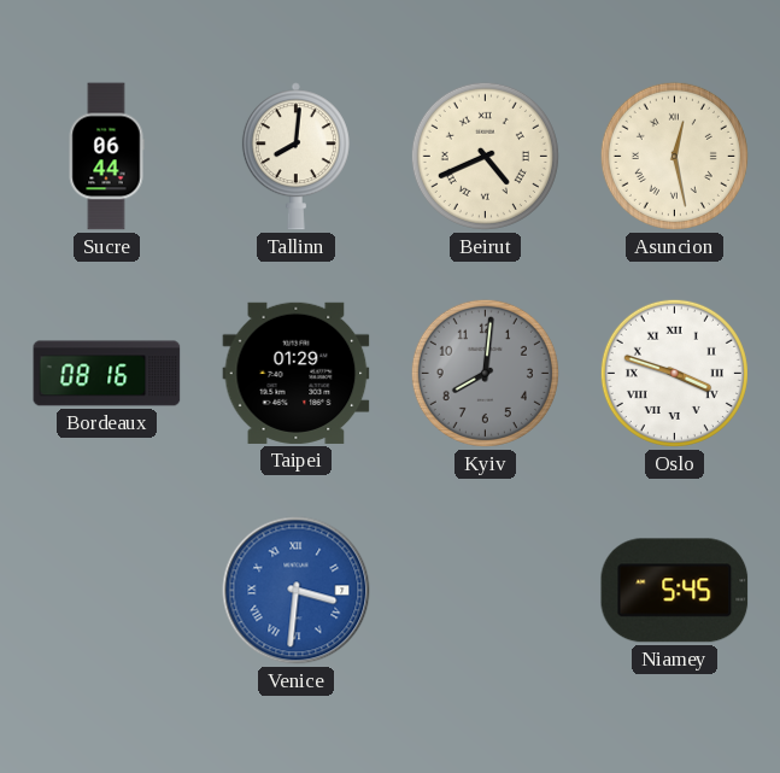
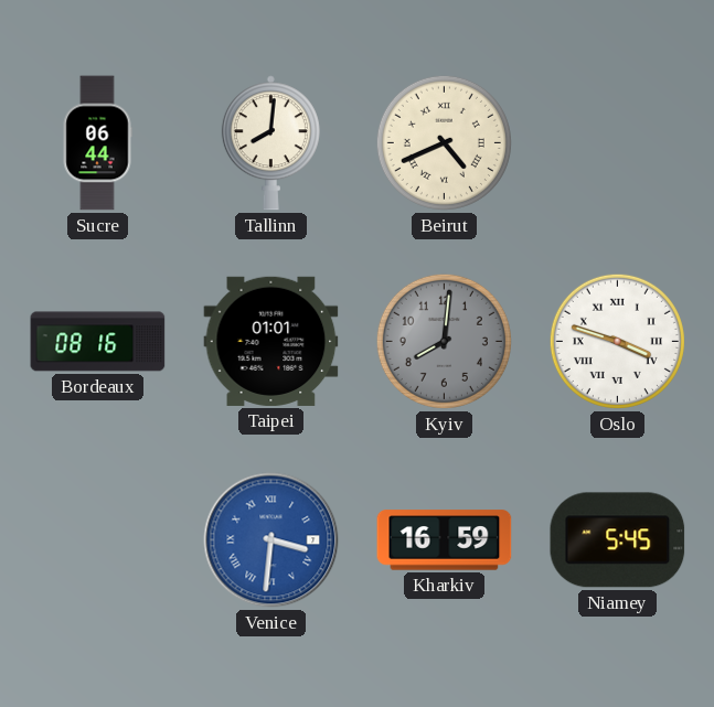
Asuncion: 12:28 -> none
Taipei: 01:29 -> 01:01
Kharkiv: none -> 16:59
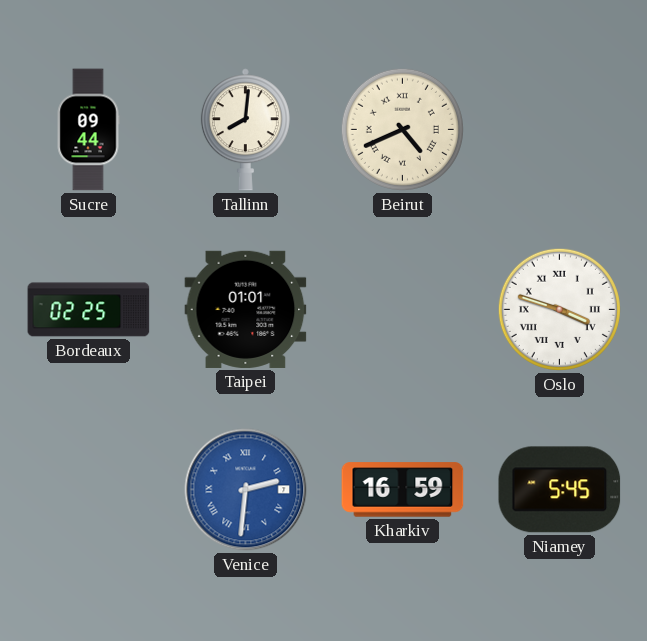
Sucre: 06:44 -> 09:44
Bordeaux: 08:16 -> 02:25
Kyiv: 8:01 -> none
Venice: 3:31 -> 2:31
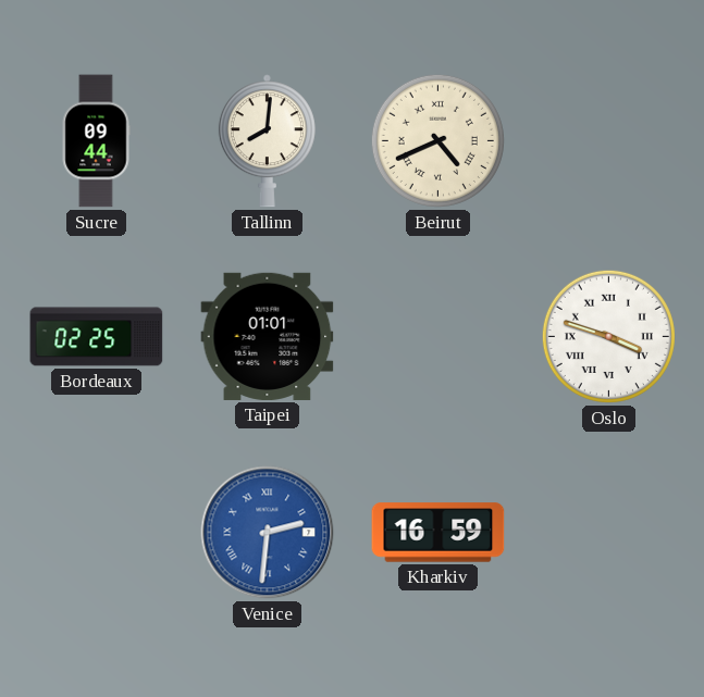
Niamey: 5:45 -> none
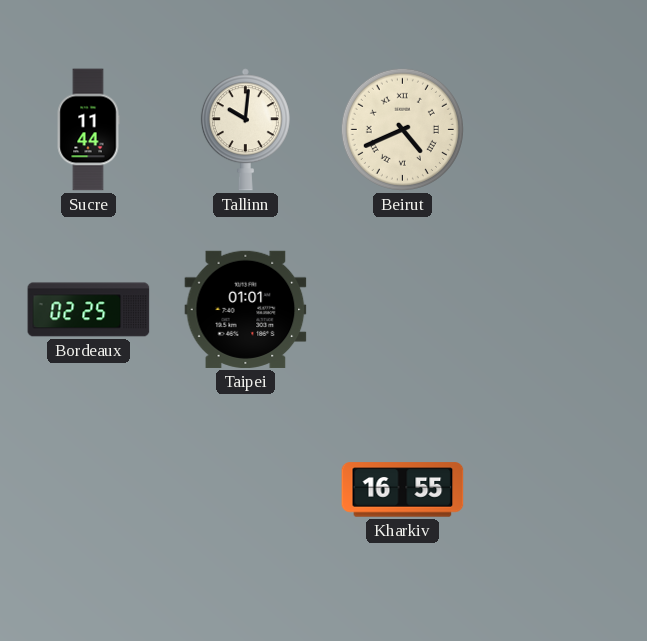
Sucre: 09:44 -> 11:44
Tallinn: 8:01 -> 10:01
Oslo: 3:48 -> none
Venice: 2:31 -> none
Kharkiv: 16:59 -> 16:55
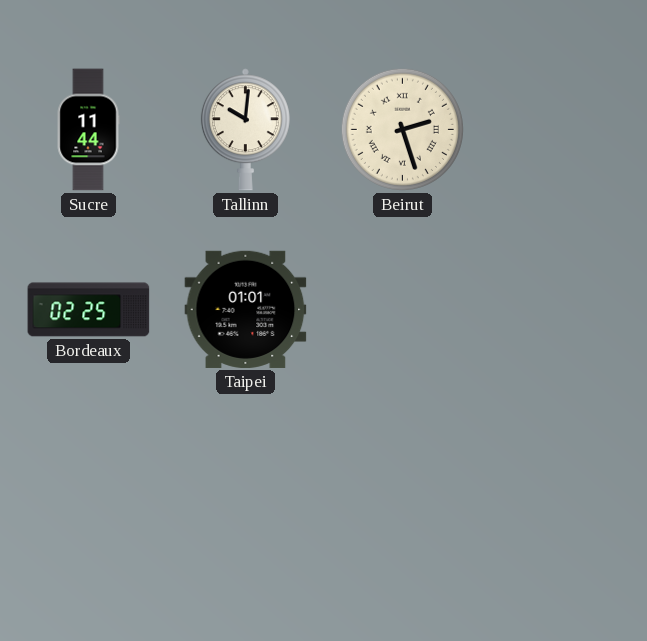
Beirut: 4:41 -> 2:27
Kharkiv: 16:55 -> none
